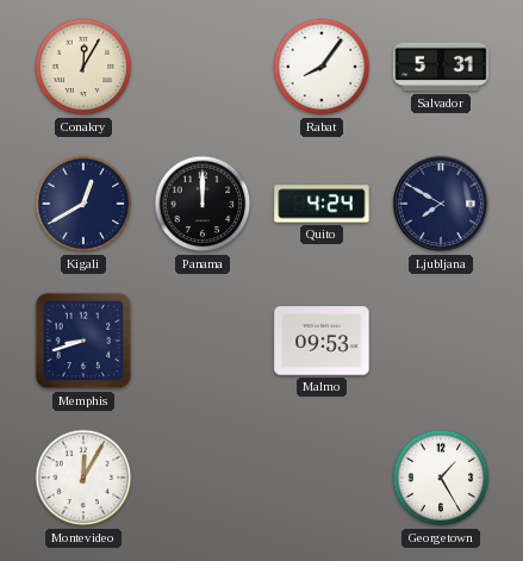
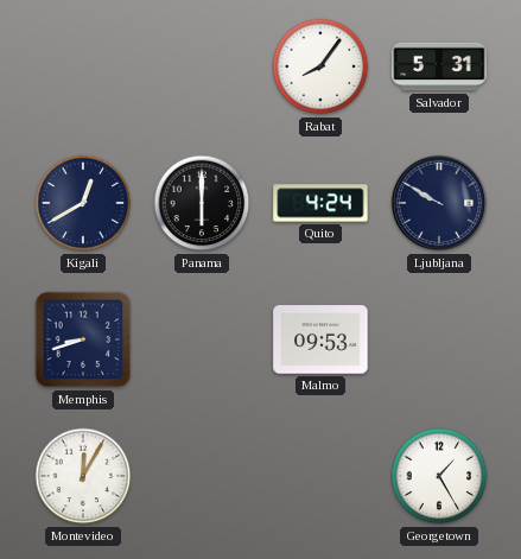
Conakry: 12:05 -> none
Panama: 12:00 -> 6:00
Ljubljana: 7:50 -> 9:50
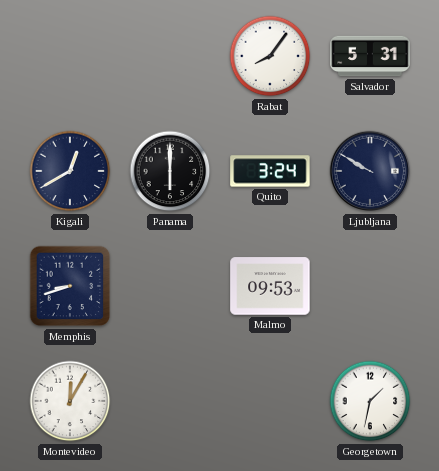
Quito: 4:24 -> 3:24
Georgetown: 1:25 -> 1:32
